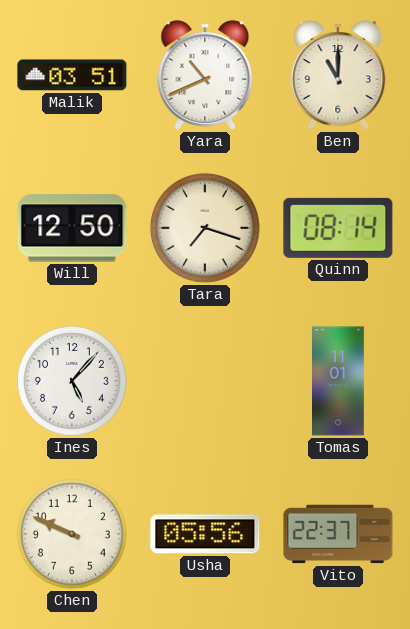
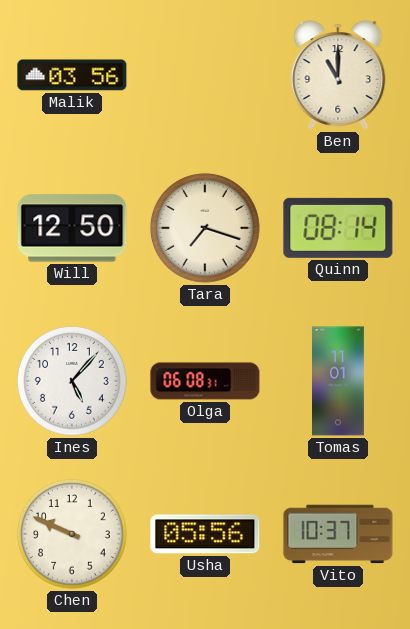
Malik: 03:51 -> 03:56
Yara: 10:41 -> none
Olga: none -> 06:08
Vito: 22:37 -> 10:37
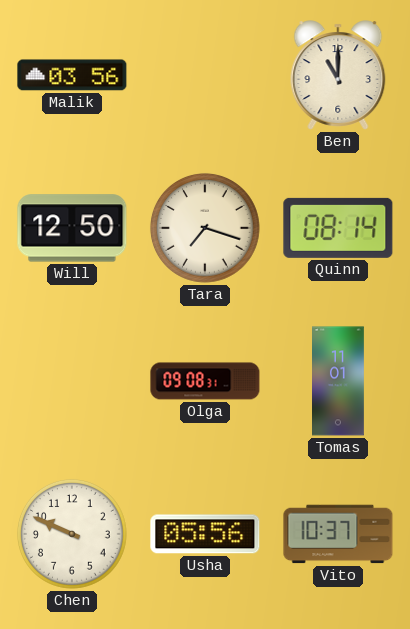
Ines: 5:07 -> none
Olga: 06:08 -> 09:08
